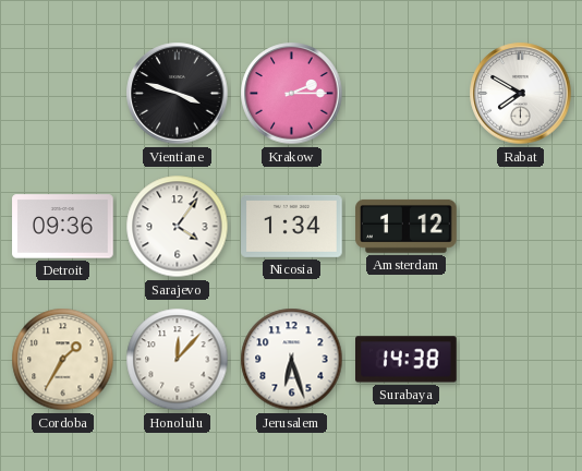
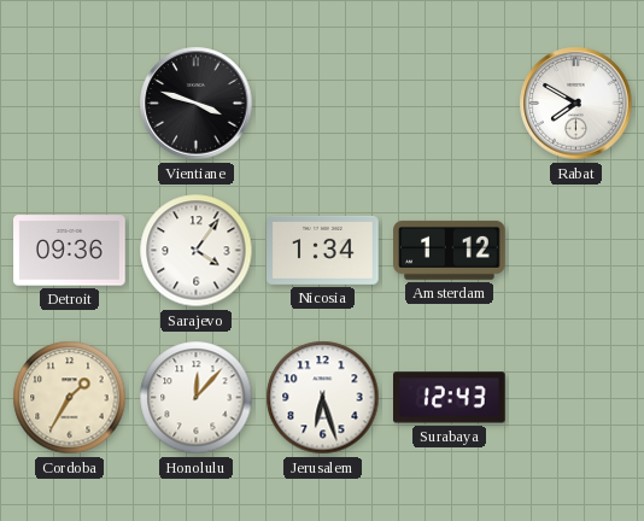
Krakow: 2:15 -> none
Surabaya: 14:38 -> 12:43
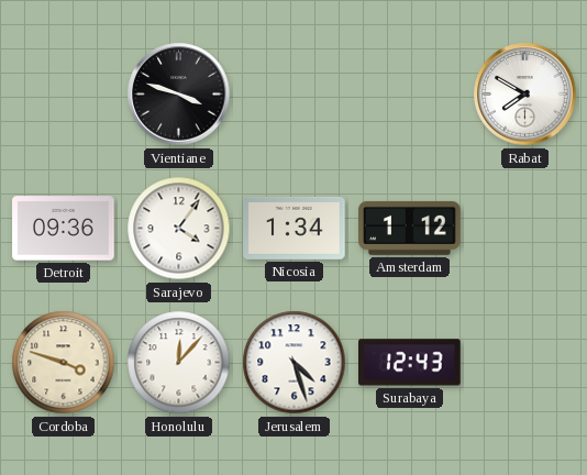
Cordoba: 1:35 -> 3:48
Jerusalem: 6:27 -> 4:27
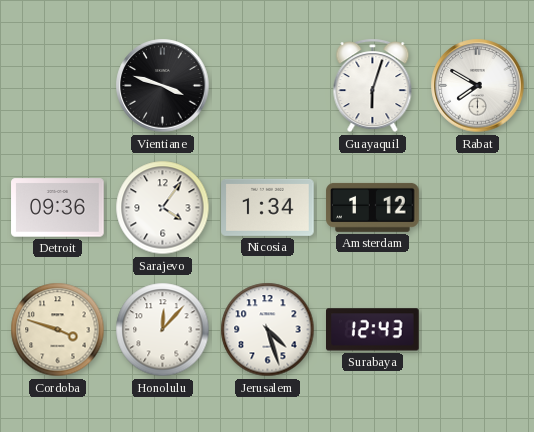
Guayaquil: none -> 6:03
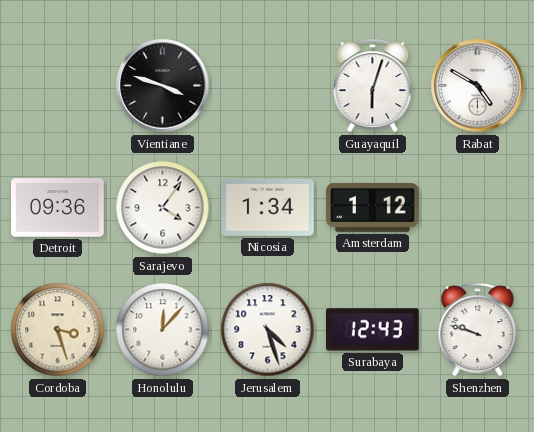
Rabat: 7:50 -> 4:50
Cordoba: 3:48 -> 3:27
Shenzhen: none -> 9:48
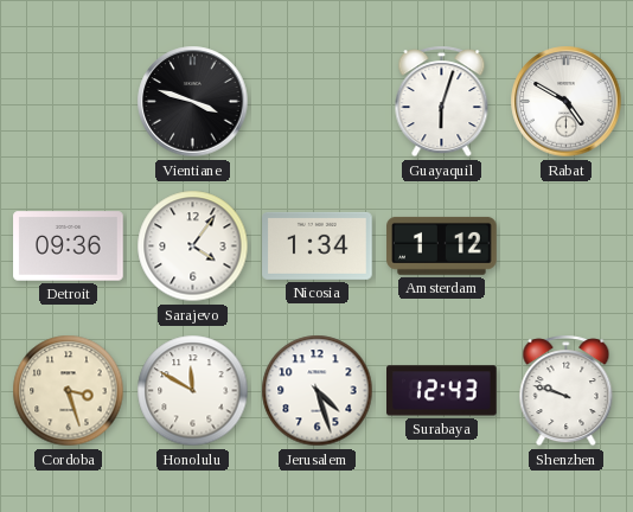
Honolulu: 12:07 -> 11:50
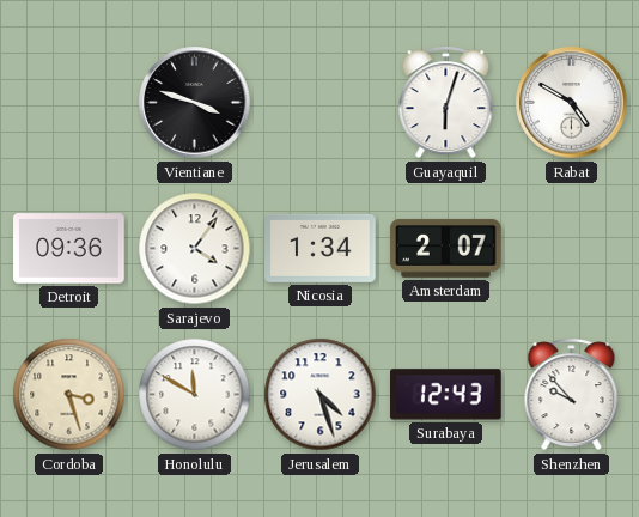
Amsterdam: 1:12 -> 2:07
Shenzhen: 9:48 -> 9:53
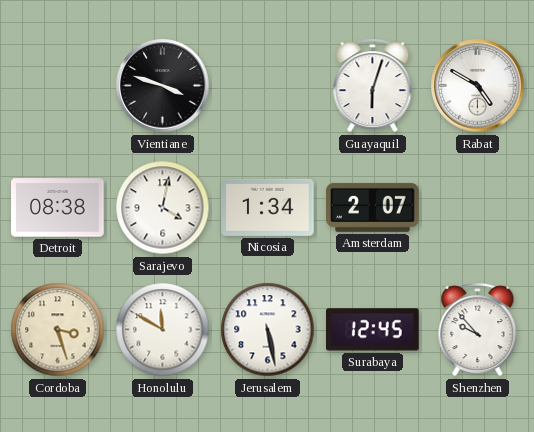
Detroit: 09:36 -> 08:38
Sarajevo: 4:06 -> 4:02
Jerusalem: 4:27 -> 5:28
Surabaya: 12:43 -> 12:45
